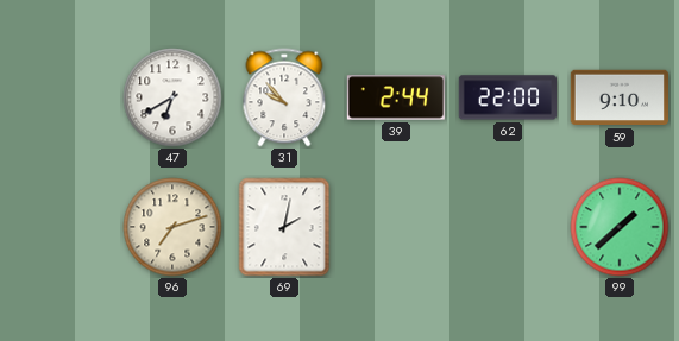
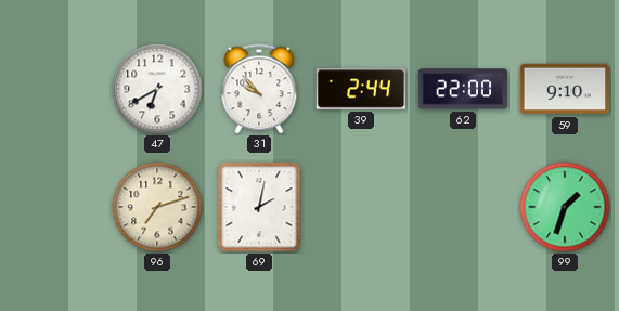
99: 1:38 -> 1:33
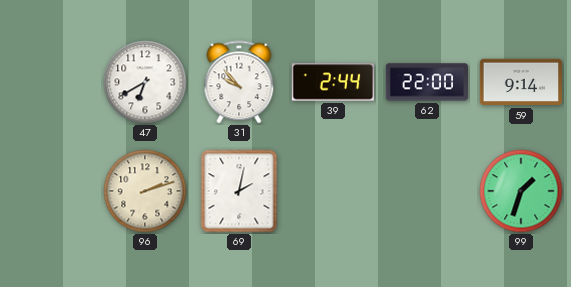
59: 9:10 -> 9:14
96: 7:12 -> 2:12
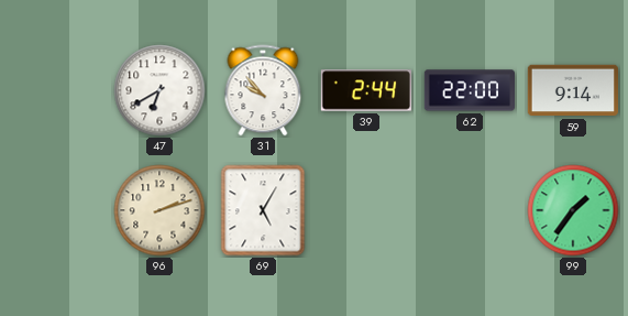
69: 2:02 -> 5:05
99: 1:33 -> 1:36
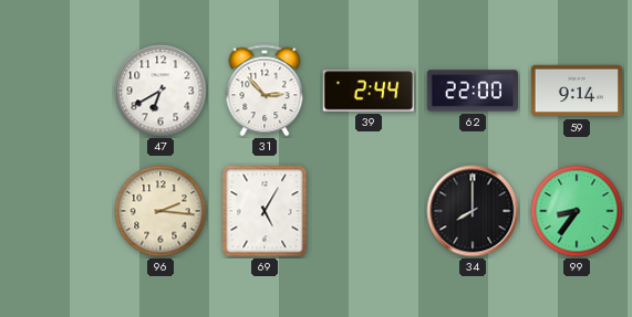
31: 9:53 -> 2:53
96: 2:12 -> 2:16
34: none -> 8:00
99: 1:36 -> 8:36
